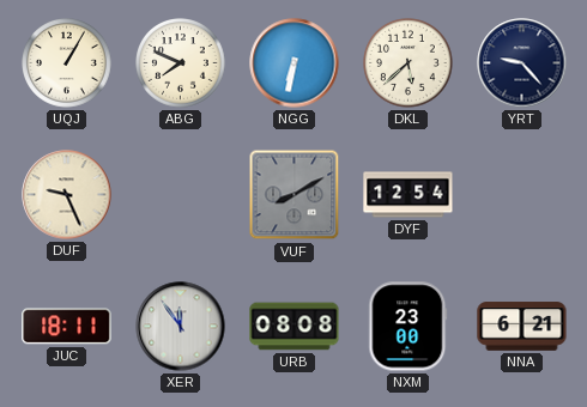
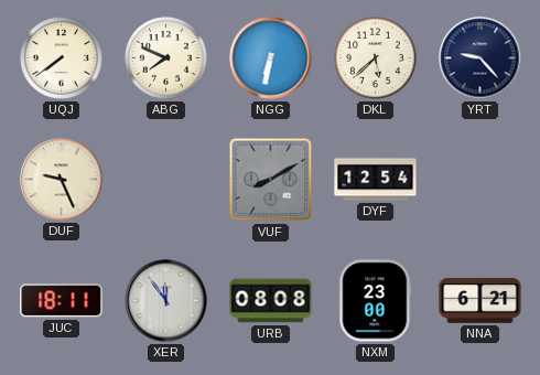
UQJ: 1:05 -> 7:39
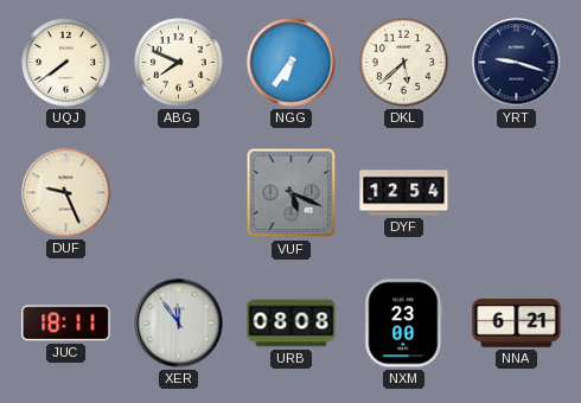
NGG: 6:32 -> 6:36
YRT: 9:23 -> 9:18
VUF: 8:10 -> 5:19
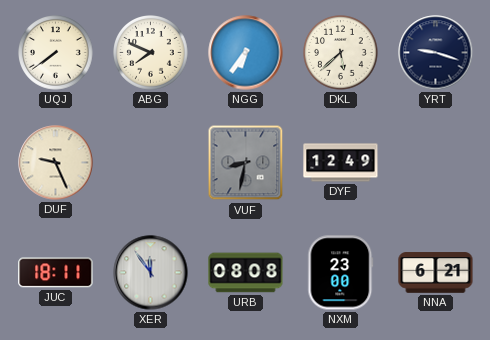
VUF: 5:19 -> 8:32
DYF: 12:54 -> 12:49
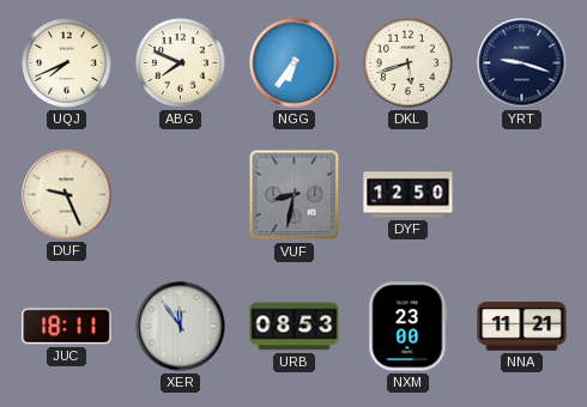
UQJ: 7:39 -> 7:41
DKL: 5:38 -> 5:42
DYF: 12:49 -> 12:50
URB: 08:08 -> 08:53
NNA: 6:21 -> 11:21
